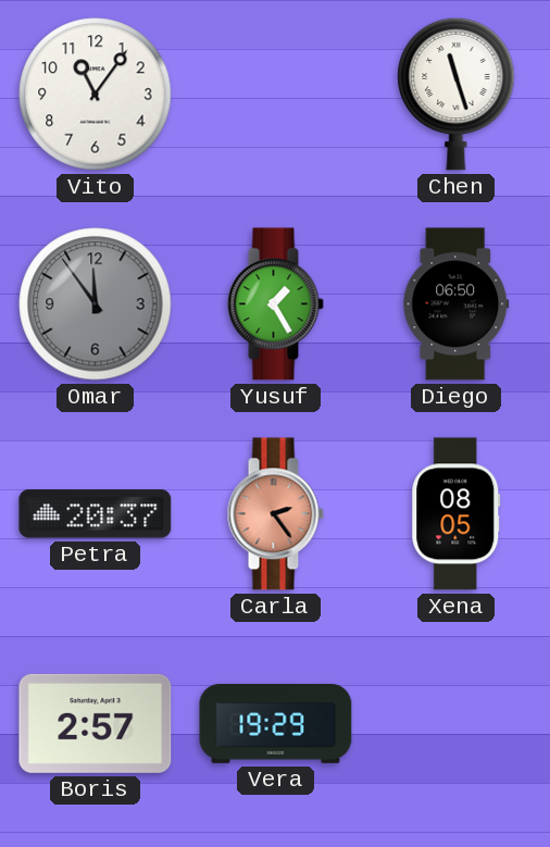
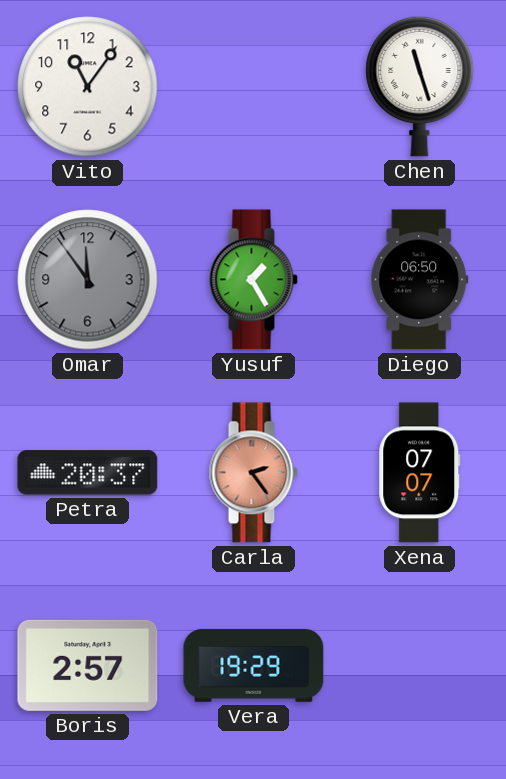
Xena: 08:05 -> 07:07
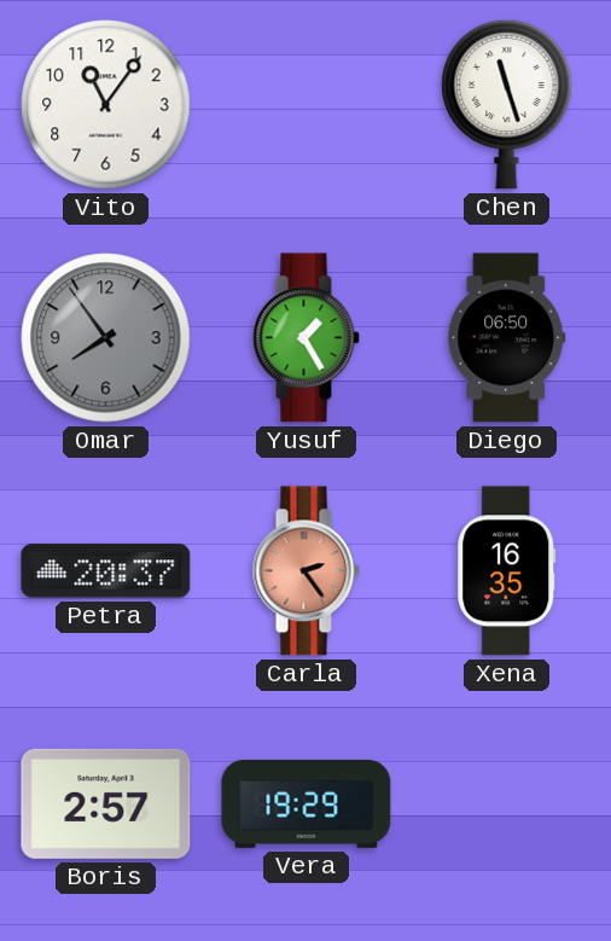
Omar: 11:54 -> 7:54
Xena: 07:07 -> 16:35
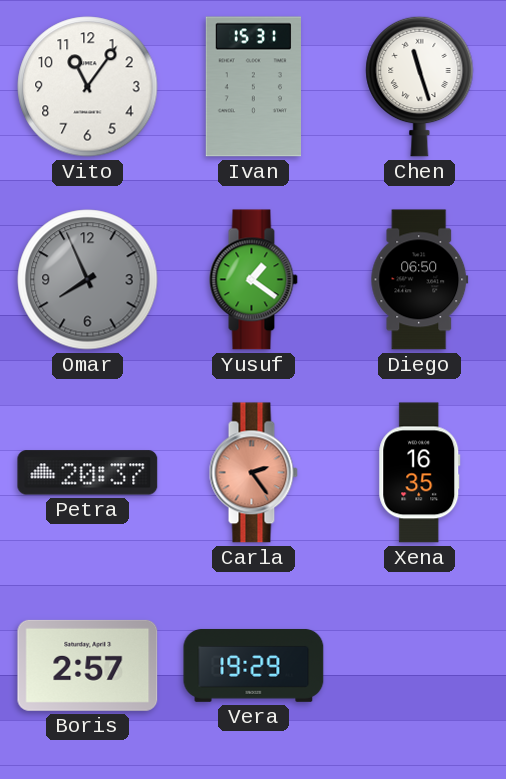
Ivan: none -> 15:31
Omar: 7:54 -> 7:56
Yusuf: 1:25 -> 1:21
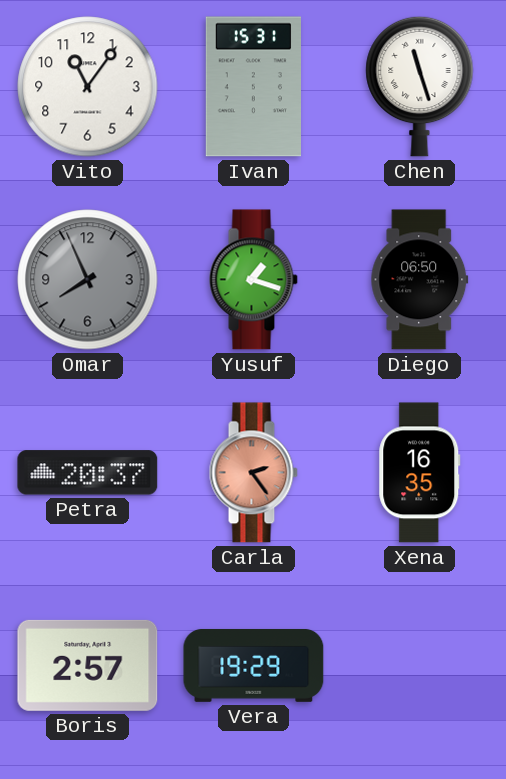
Yusuf: 1:21 -> 1:18
